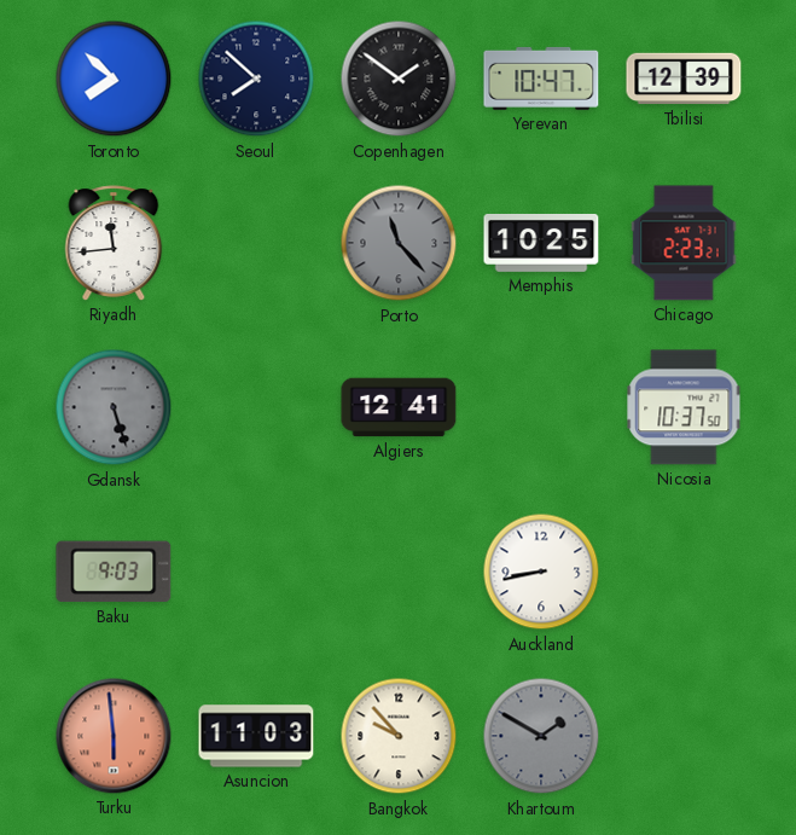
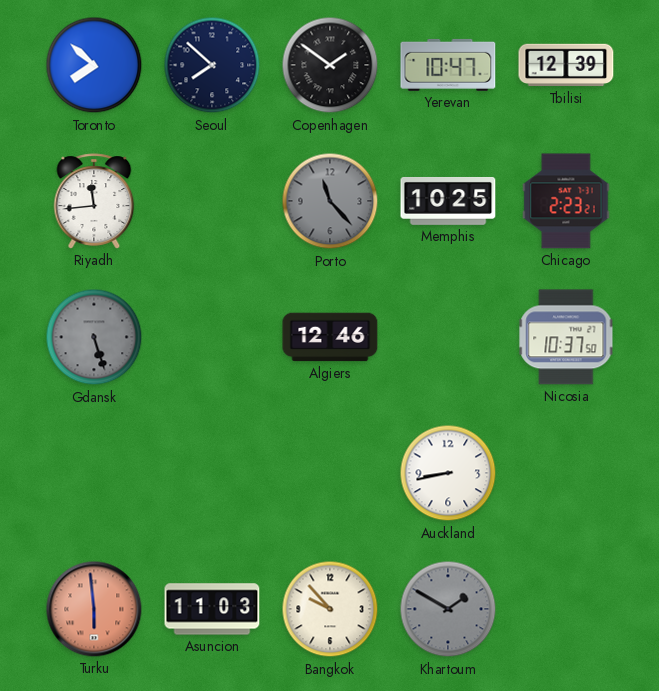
Algiers: 12:41 -> 12:46
Baku: 9:03 -> none
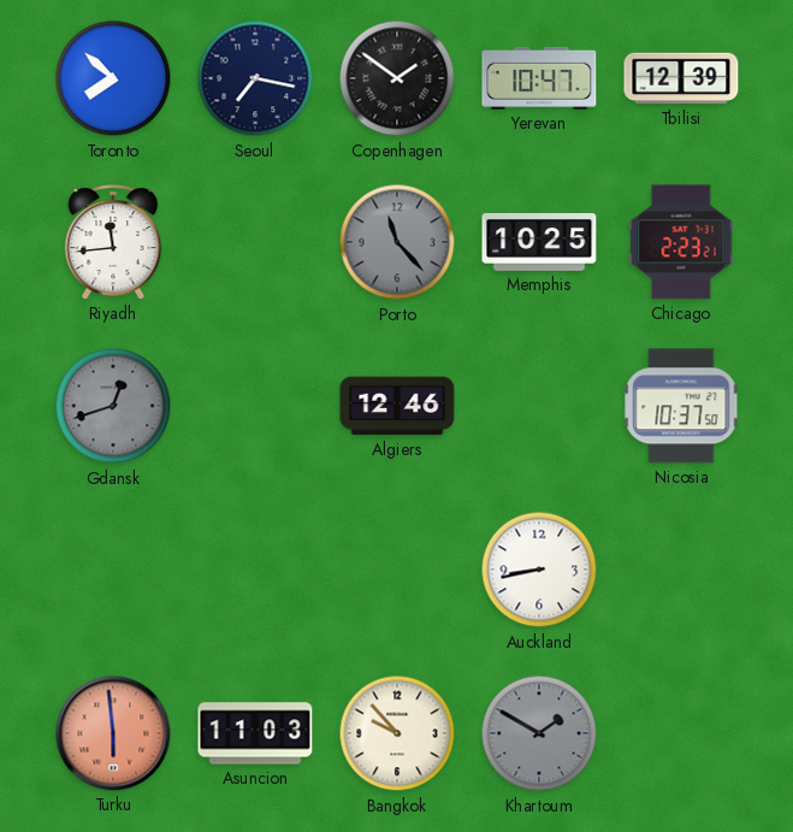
Seoul: 7:52 -> 7:17
Gdansk: 5:27 -> 12:42
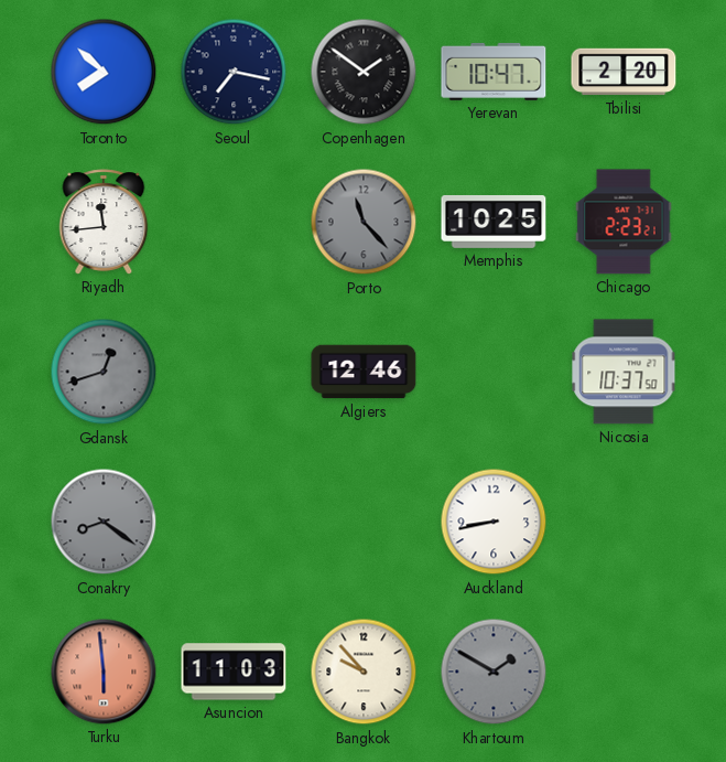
Tbilisi: 12:39 -> 2:20
Conakry: none -> 8:21
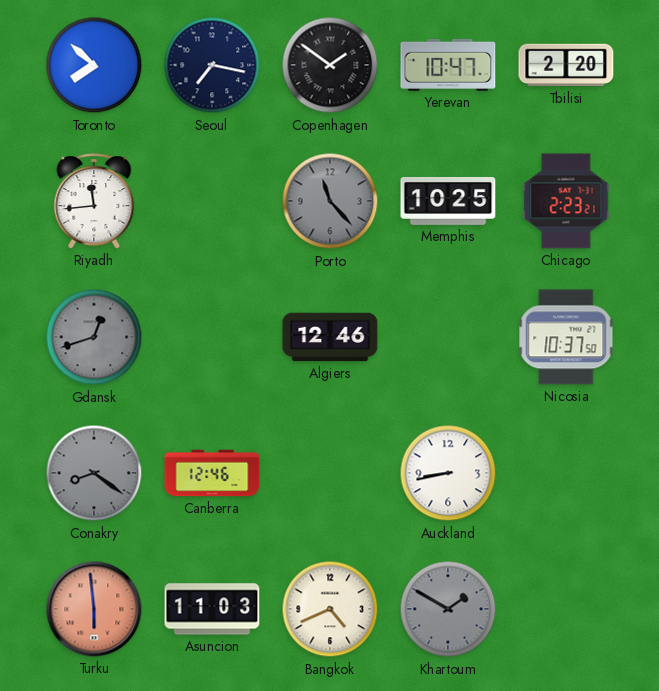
Canberra: none -> 12:46
Bangkok: 9:53 -> 4:41
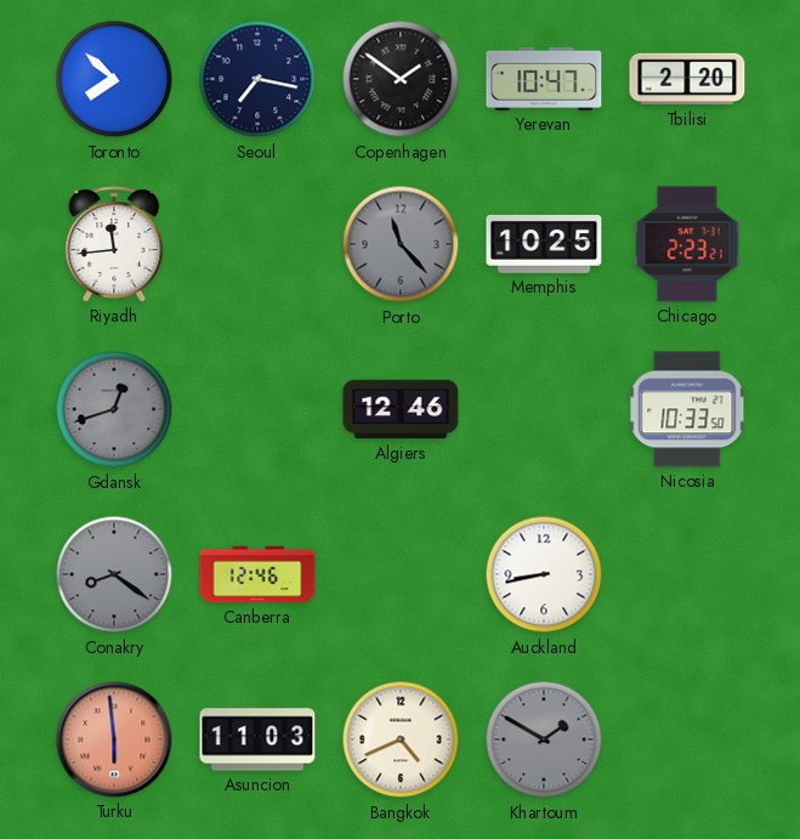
Nicosia: 10:37 -> 10:33
